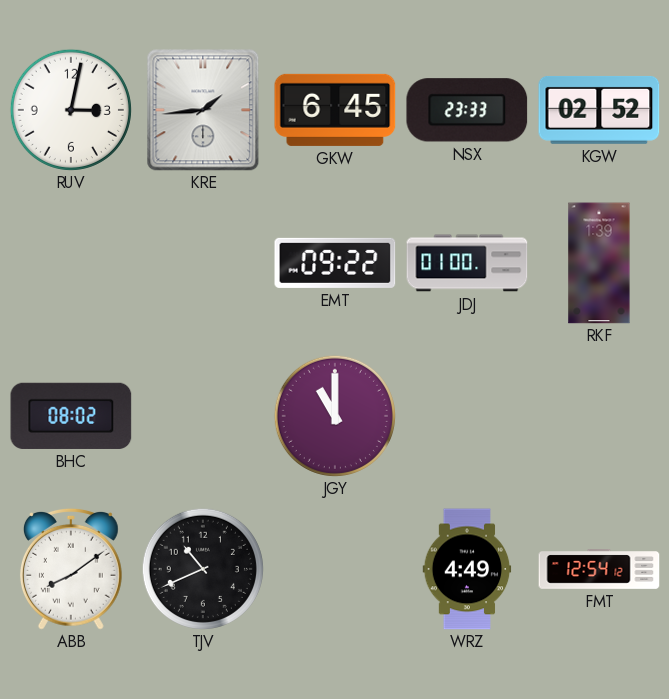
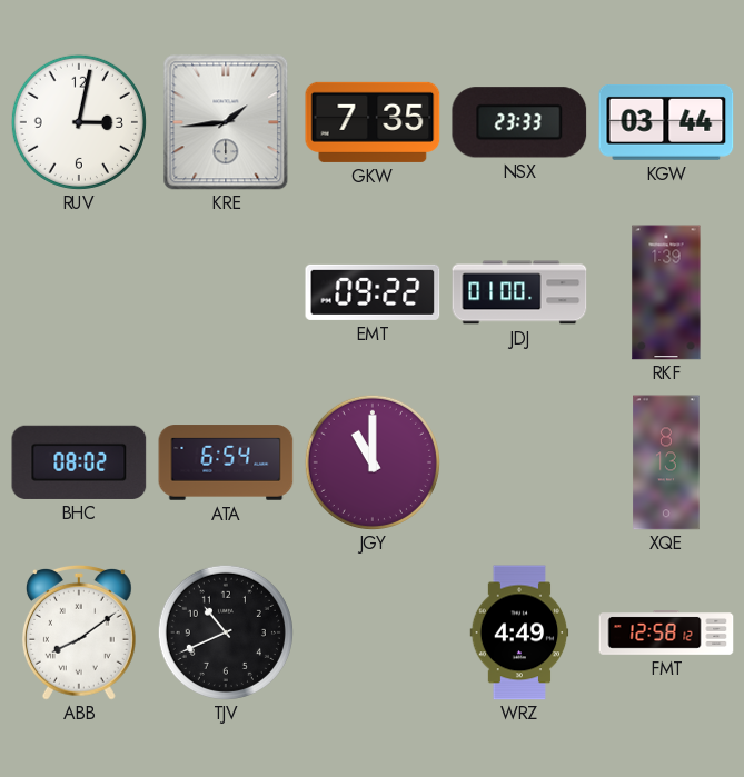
GKW: 6:45 -> 7:35
KGW: 02:52 -> 03:44
ATA: none -> 6:54
XQE: none -> 8:13
FMT: 12:54 -> 12:58
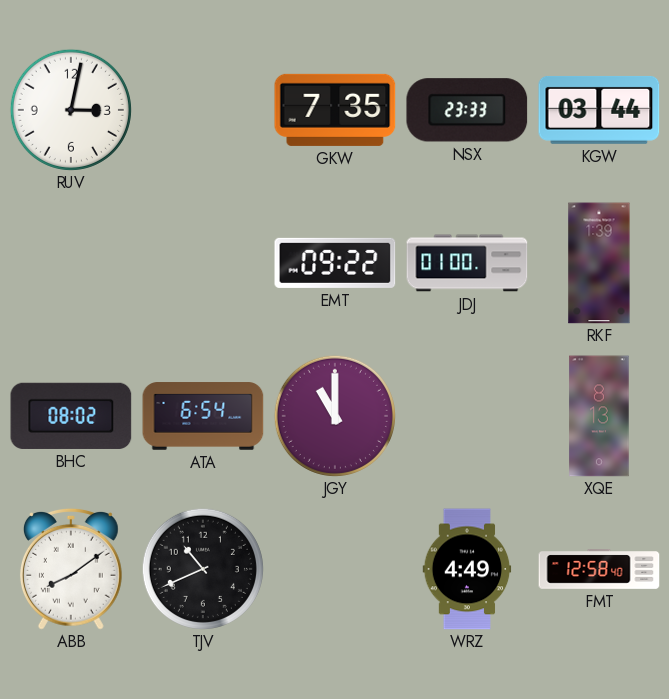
KRE: 1:44 -> none
FMT: 12:58:12 -> 12:58:40
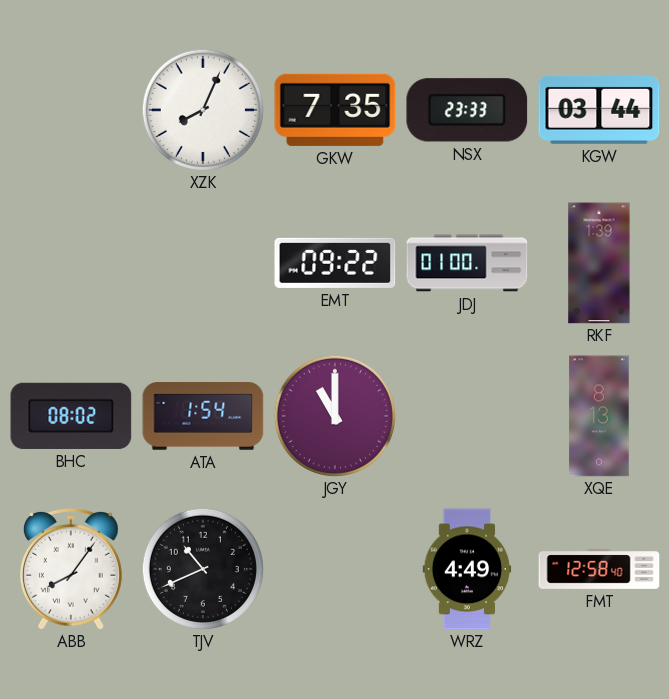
RUV: 3:02 -> none
XZK: none -> 8:04
ATA: 6:54 -> 1:54
ABB: 8:09 -> 8:06
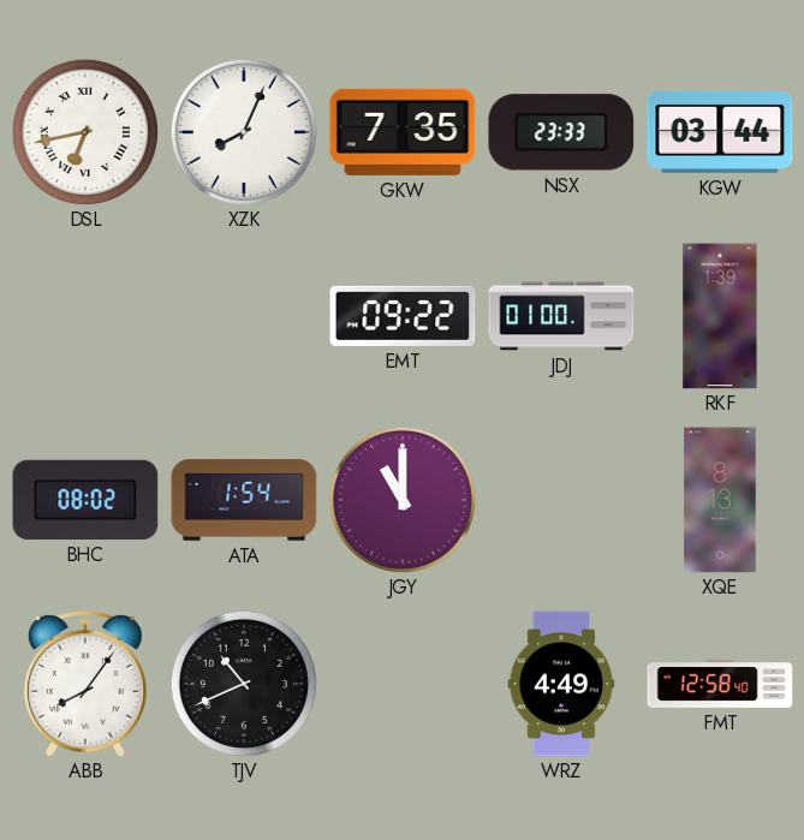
DSL: none -> 6:43
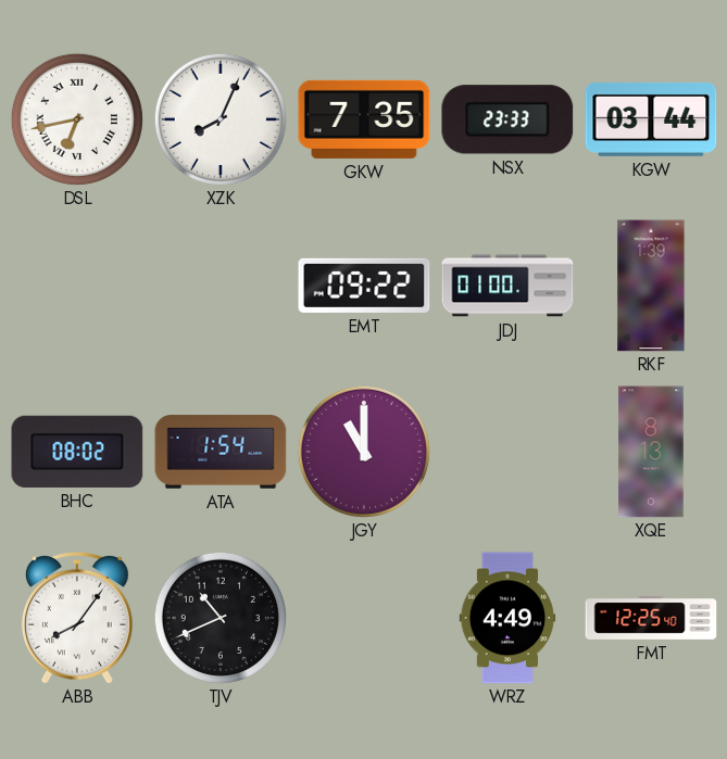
FMT: 12:58 -> 12:25
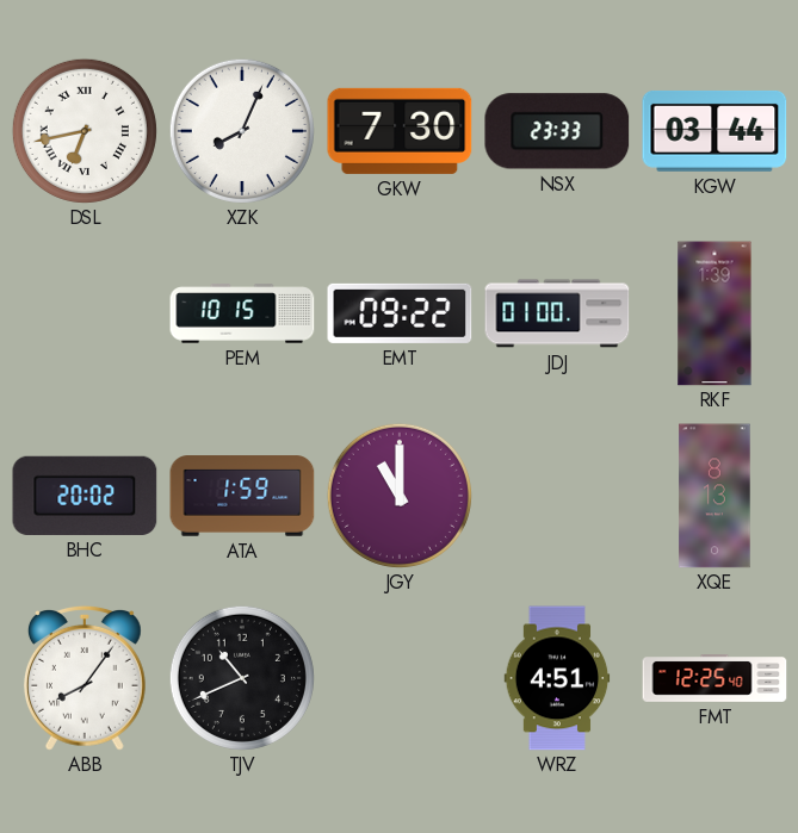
GKW: 7:35 -> 7:30
PEM: none -> 10:15
BHC: 08:02 -> 20:02
ATA: 1:54 -> 1:59
WRZ: 4:49 -> 4:51
